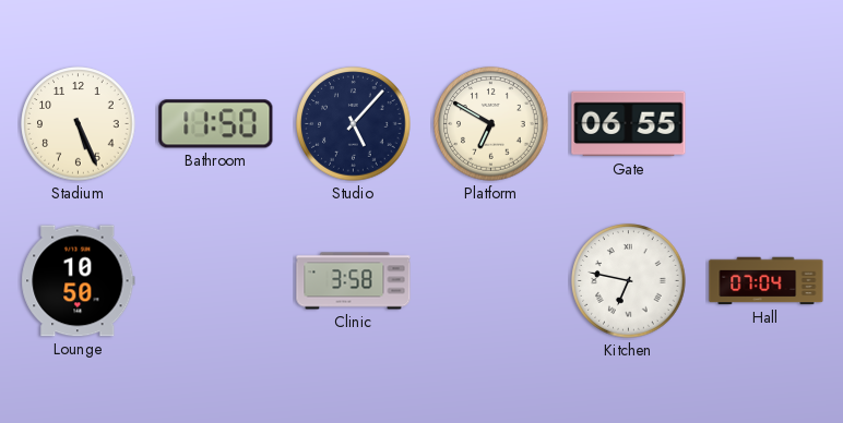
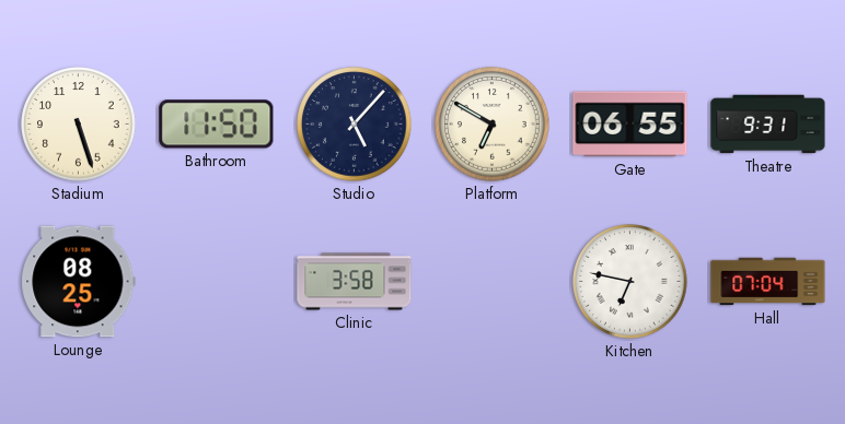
Stadium: 5:26 -> 5:27
Theatre: none -> 9:31
Lounge: 10:50 -> 08:25
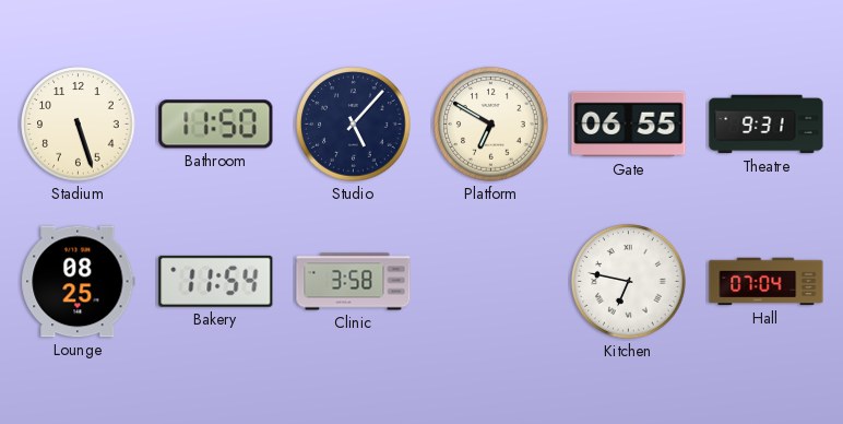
Bakery: none -> 11:54
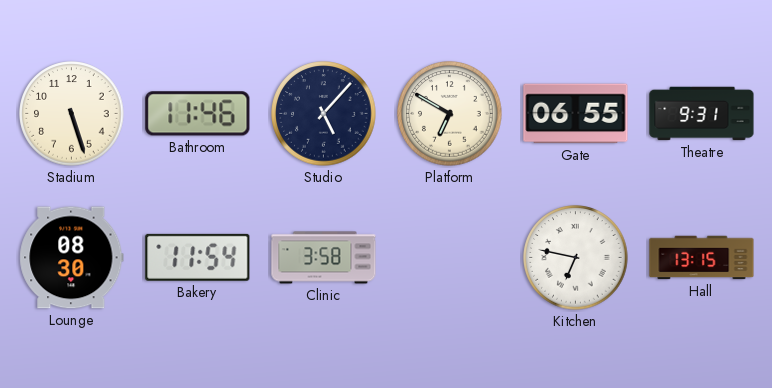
Bathroom: 11:50 -> 11:46
Lounge: 08:25 -> 08:30
Hall: 07:04 -> 13:15
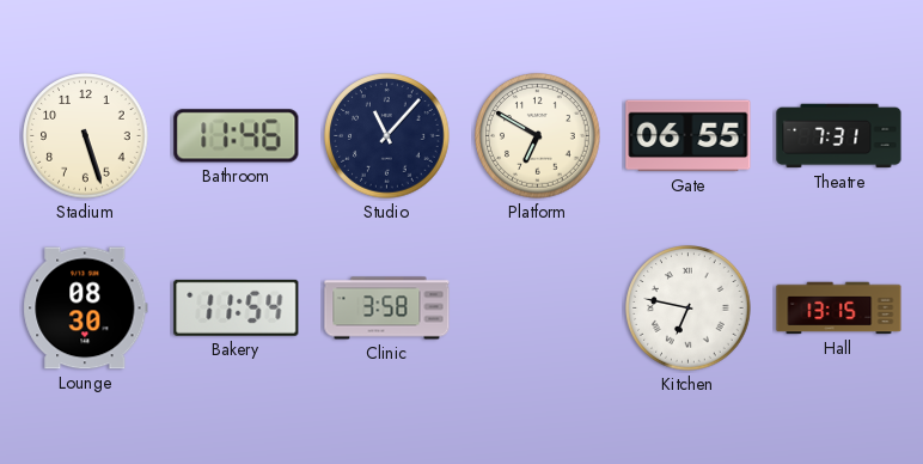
Studio: 5:07 -> 11:07
Theatre: 9:31 -> 7:31
